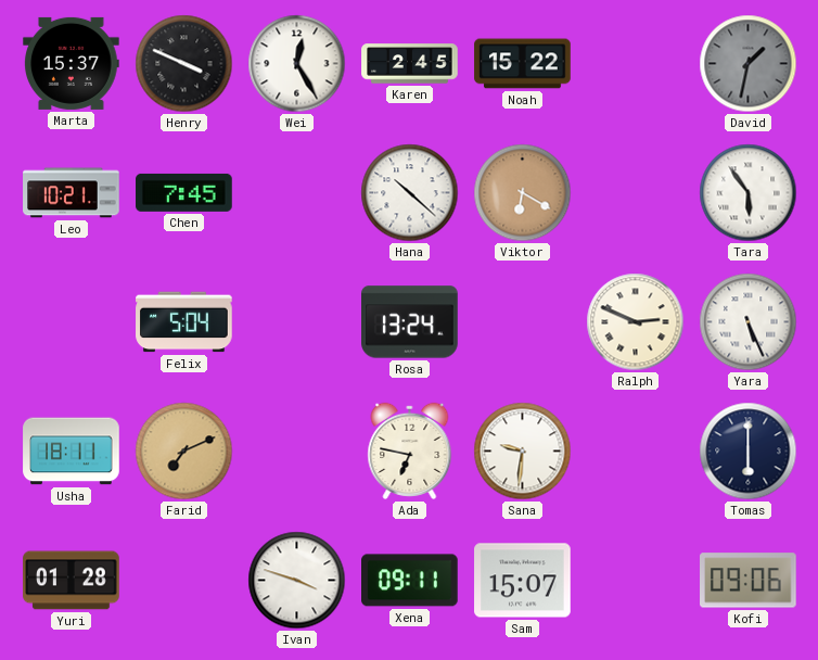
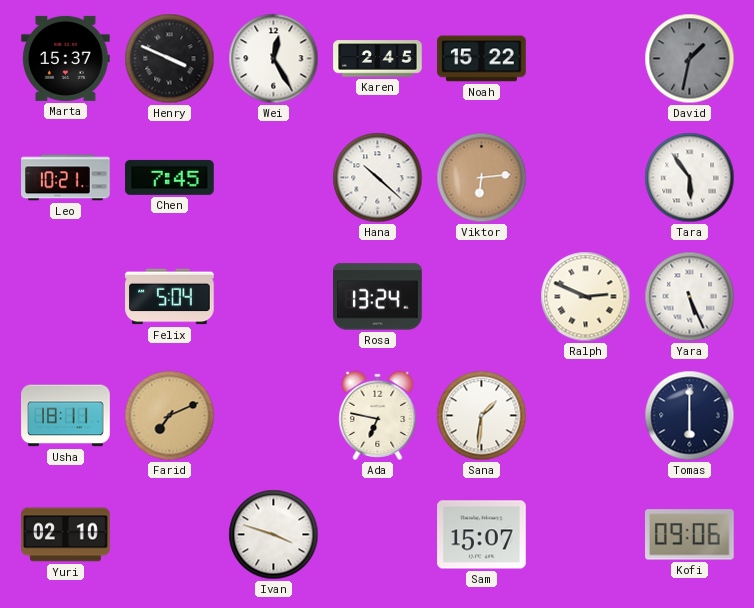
Viktor: 6:20 -> 6:14
Sana: 9:31 -> 1:31
Yuri: 01:28 -> 02:10
Xena: 09:11 -> none
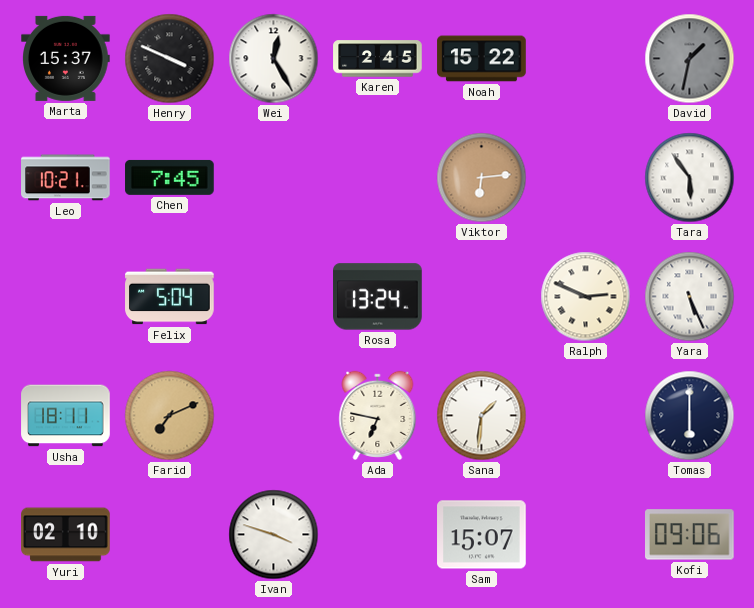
Hana: 10:22 -> none
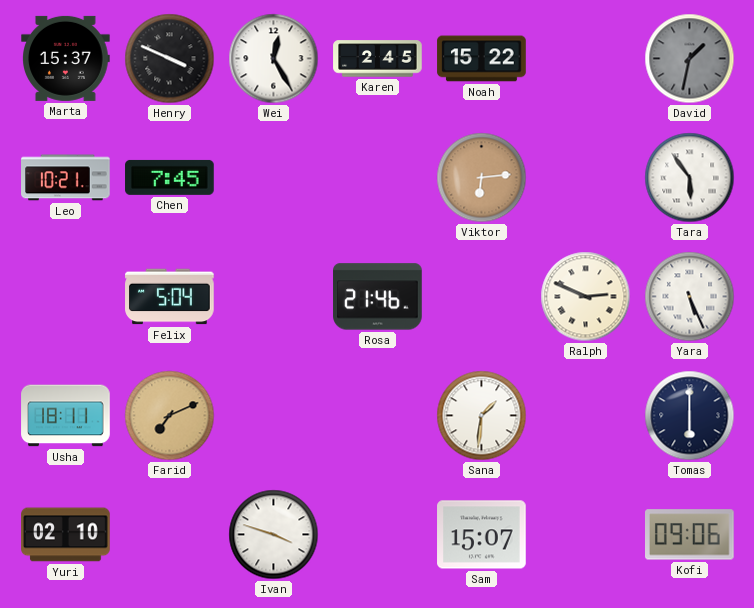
Rosa: 13:24 -> 21:46
Ada: 6:47 -> none
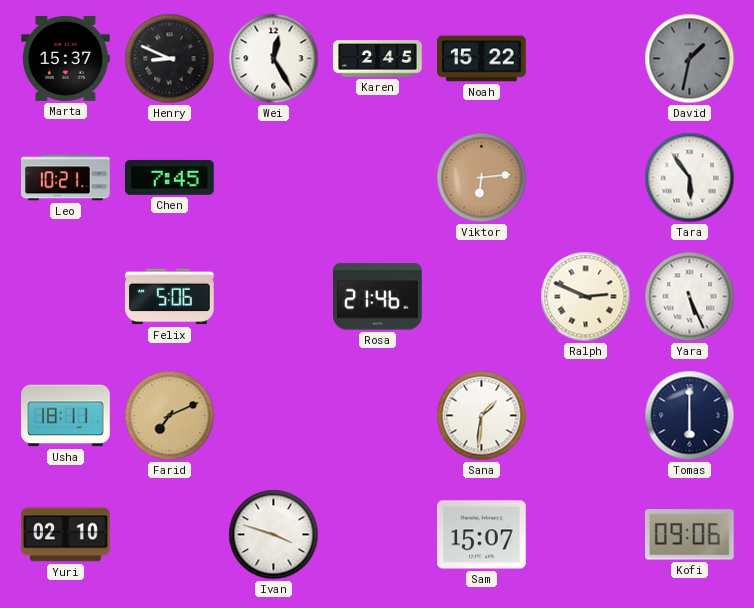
Henry: 3:49 -> 8:49
Felix: 5:04 -> 5:06
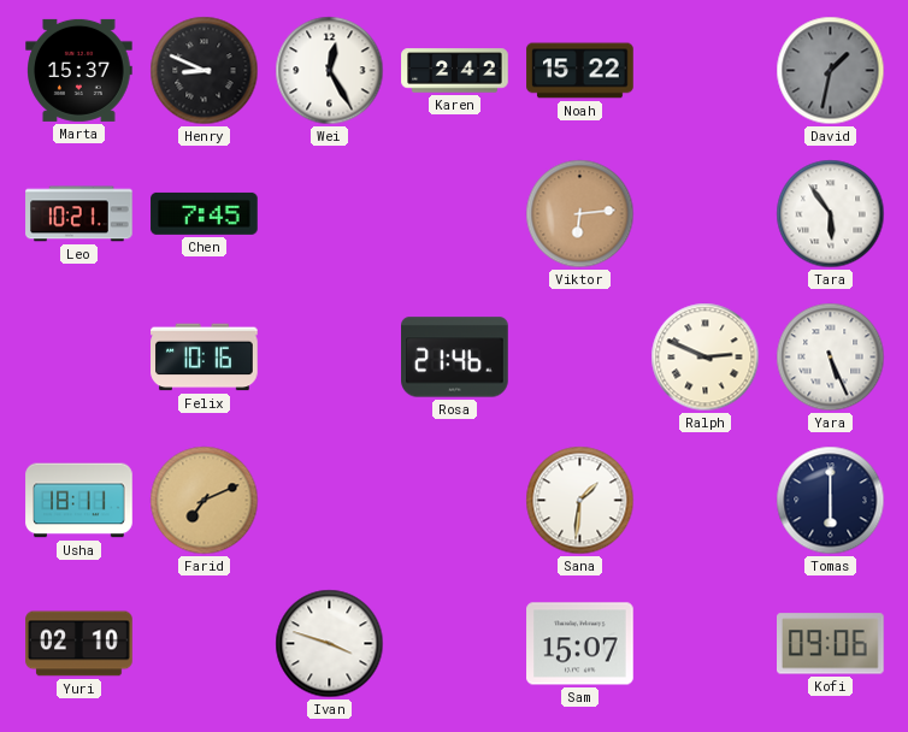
Karen: 2:45 -> 2:42
Felix: 5:06 -> 10:16
